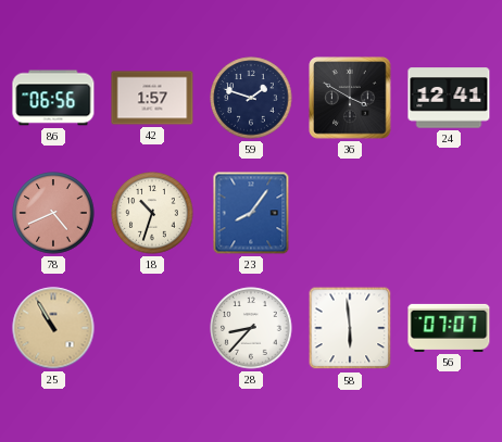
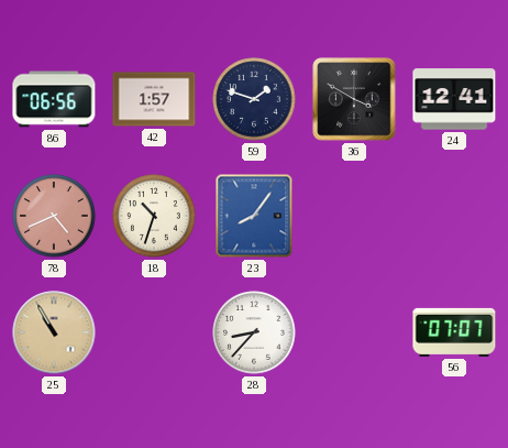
58: 5:59 -> none
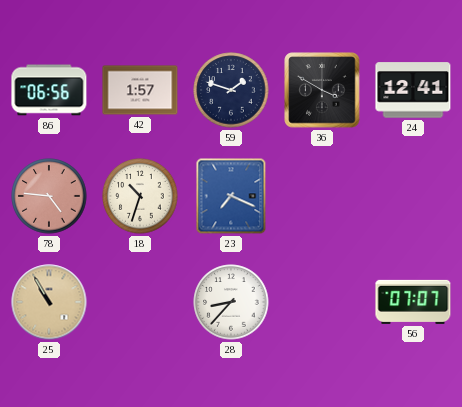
78: 4:41 -> 4:46
23: 8:06 -> 7:19
